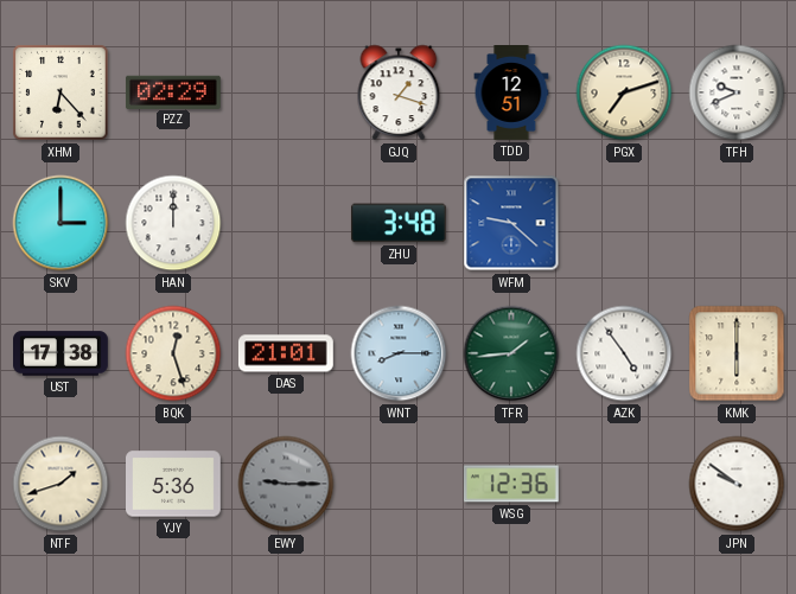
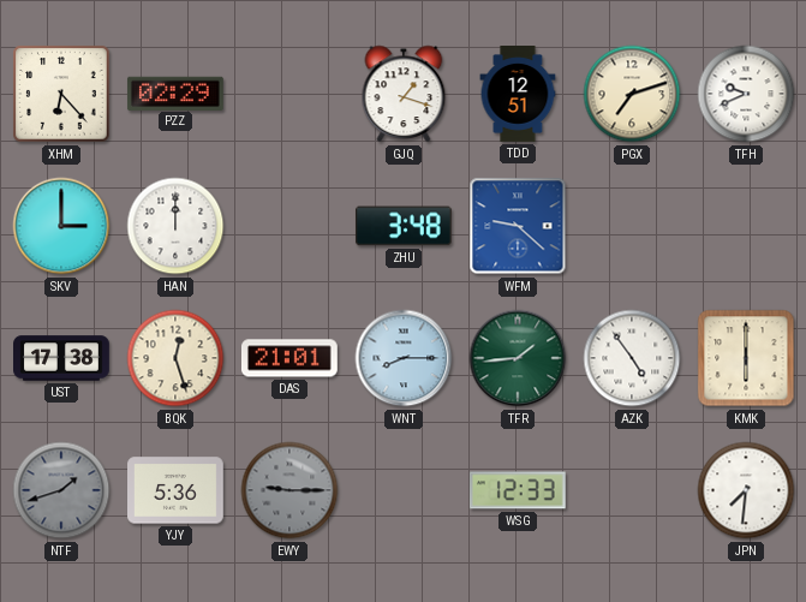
NTF dial: cream -> grey
WSG: 12:36 -> 12:33
JPN: 9:51 -> 7:31
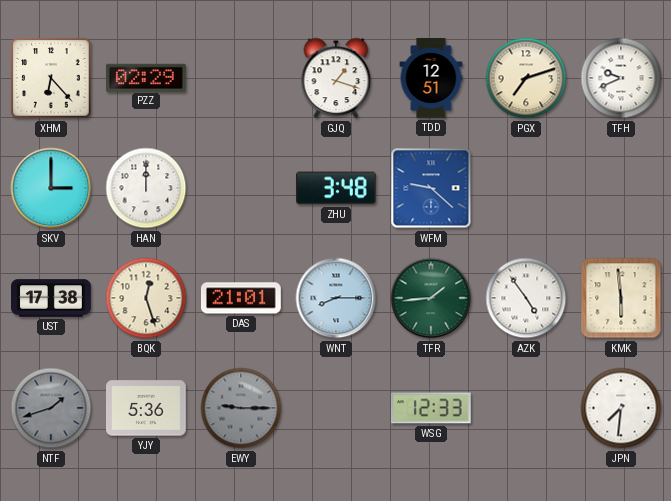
KMK: 6:00 -> 5:59
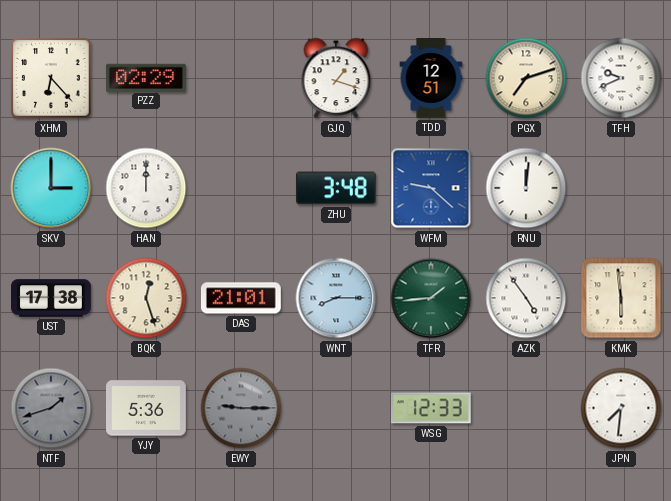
RNU: none -> 12:01
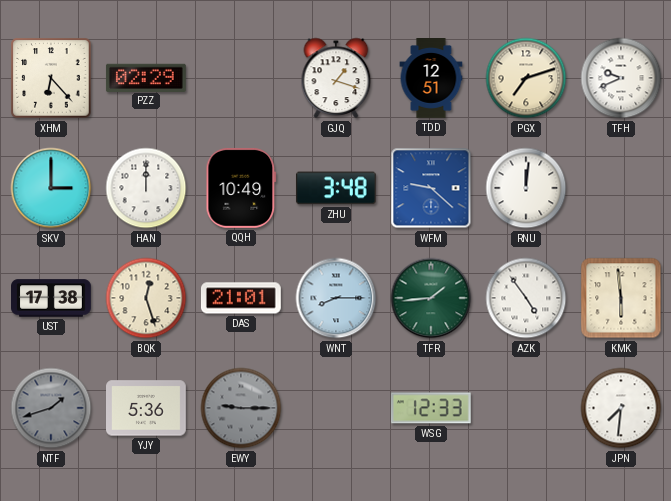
QQH: none -> 10:49
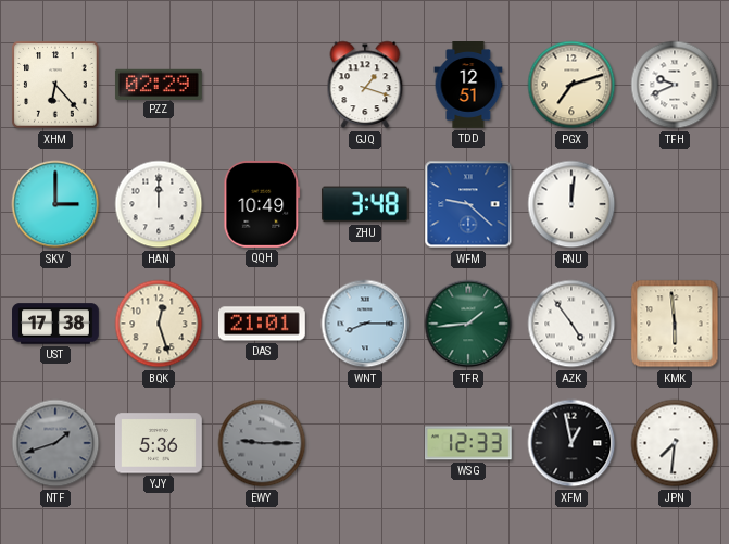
XFM: none -> 12:58
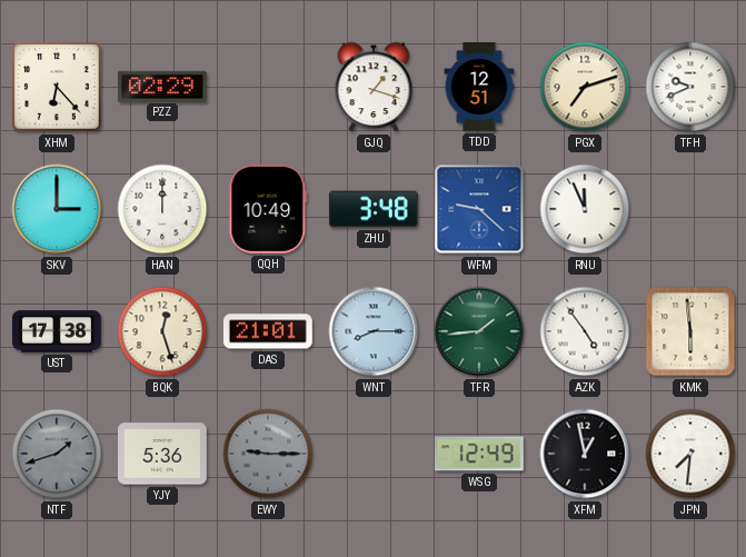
RNU: 12:01 -> 11:56
WSG: 12:33 -> 12:49
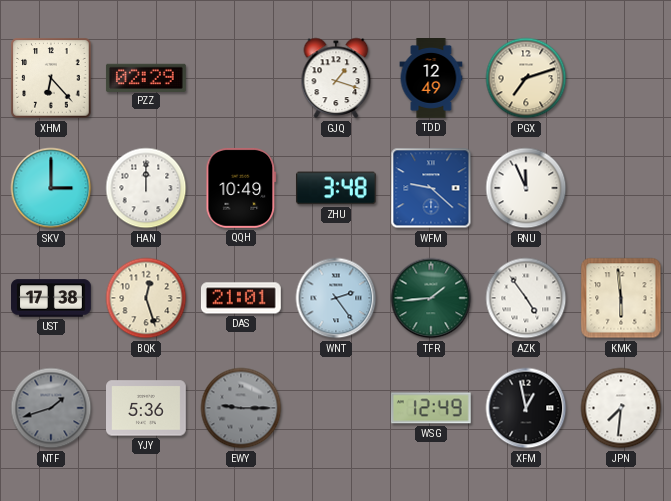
TDD: 12:51 -> 12:49
TFH: 9:41 -> none
WNT: 8:15 -> 2:24
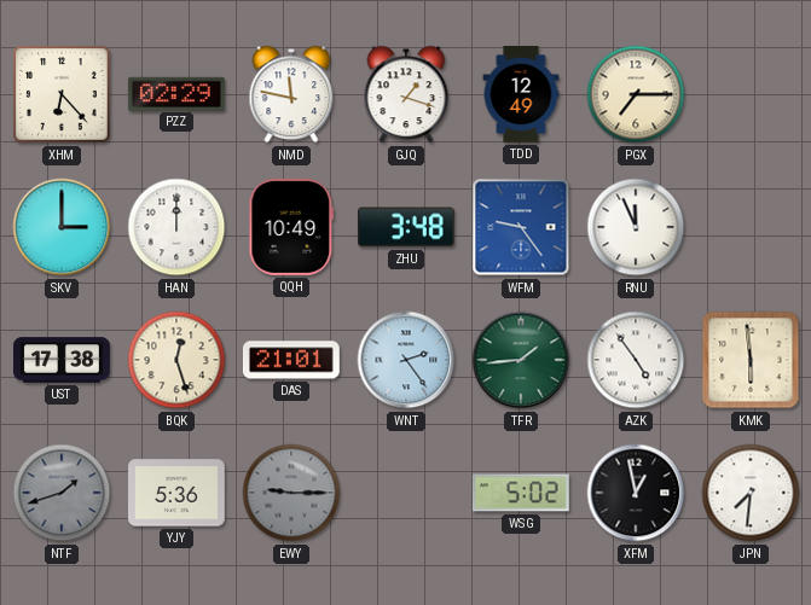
NMD: none -> 11:47
PGX: 7:12 -> 7:15
WFM: 9:22 -> 9:24
WSG: 12:49 -> 5:02
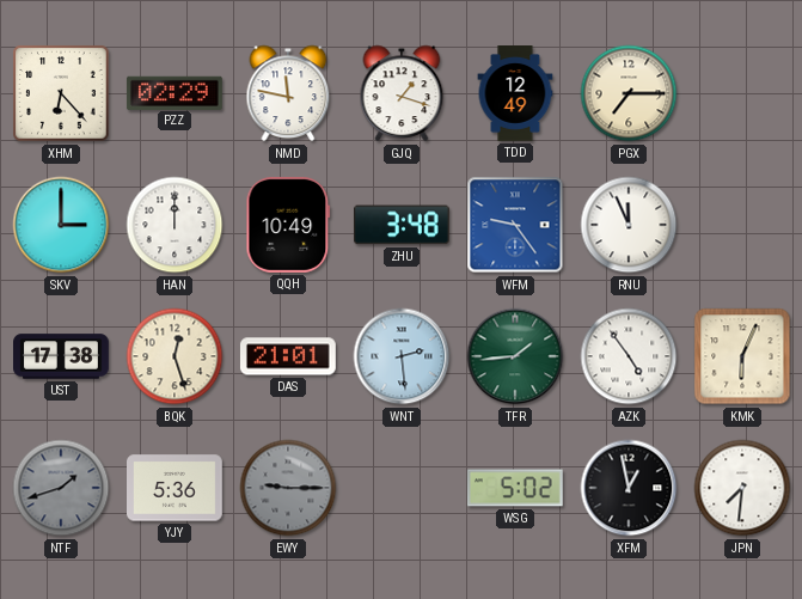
WNT: 2:24 -> 2:29
KMK: 5:59 -> 6:04
